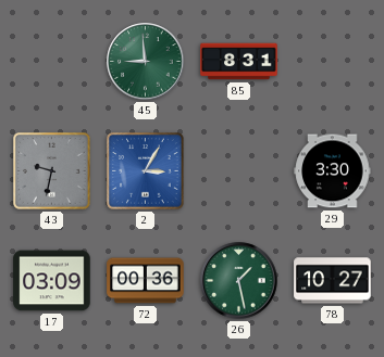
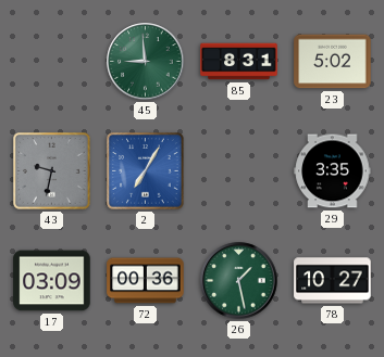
23: none -> 5:02
2: 3:05 -> 7:05
29: 3:30 -> 3:35
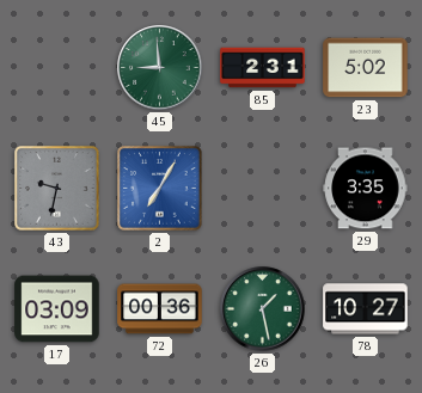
85: 8:31 -> 2:31
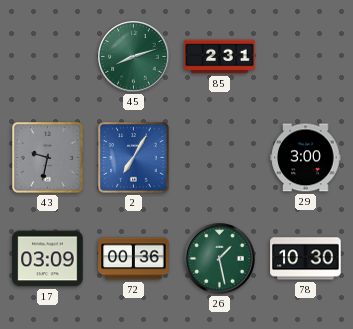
45: 8:59 -> 8:12
23: 5:02 -> none
29: 3:35 -> 3:00
78: 10:27 -> 10:30
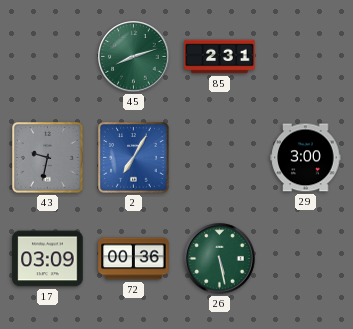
26: 1:28 -> 5:28
78: 10:30 -> none
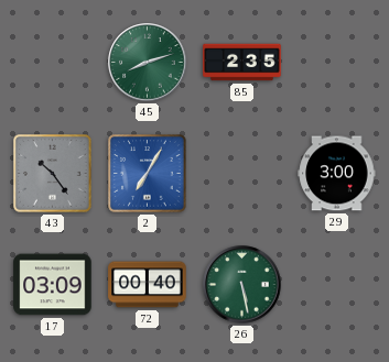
85: 2:31 -> 2:35
43: 9:32 -> 10:24
72: 00:36 -> 00:40
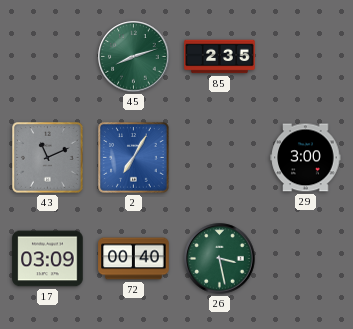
43: 10:24 -> 11:11
26: 5:28 -> 3:28
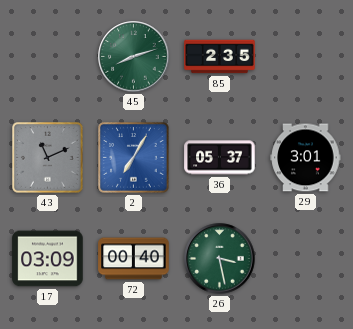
36: none -> 05:37
29: 3:00 -> 3:01
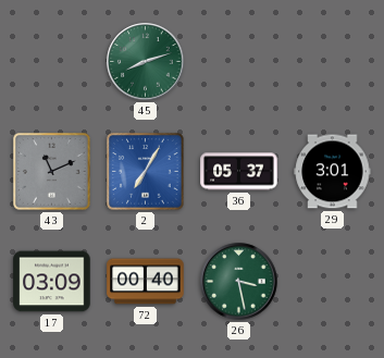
85: 2:35 -> none
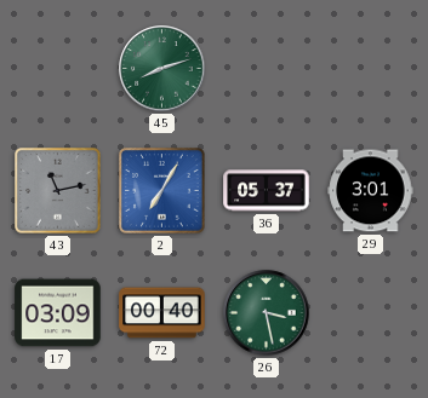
43: 11:11 -> 11:13
